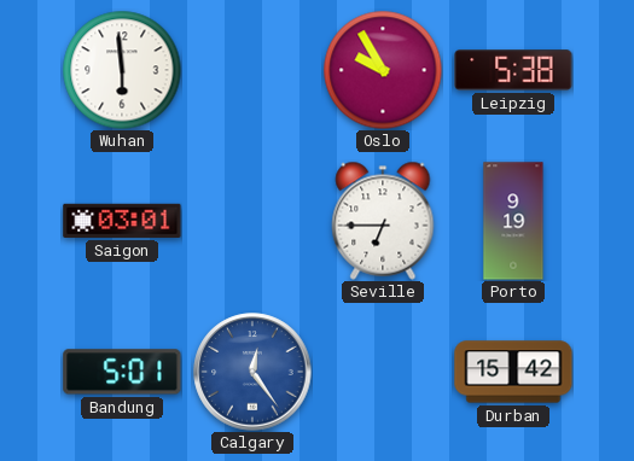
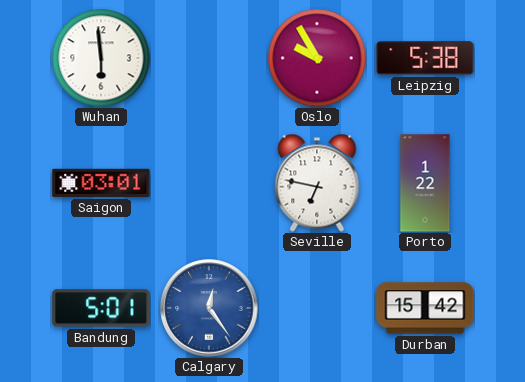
Seville: 6:45 -> 6:47
Porto: 9:19 -> 1:22
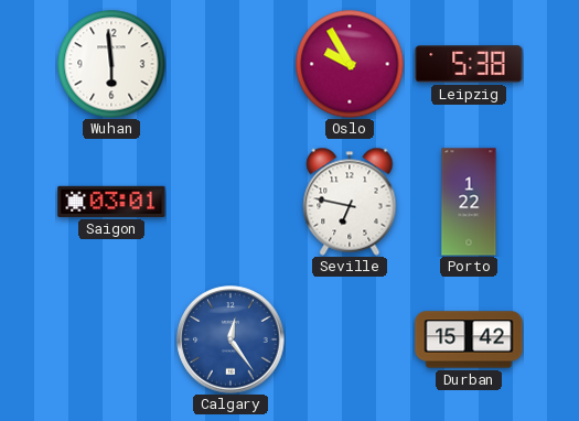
Bandung: 5:01 -> none
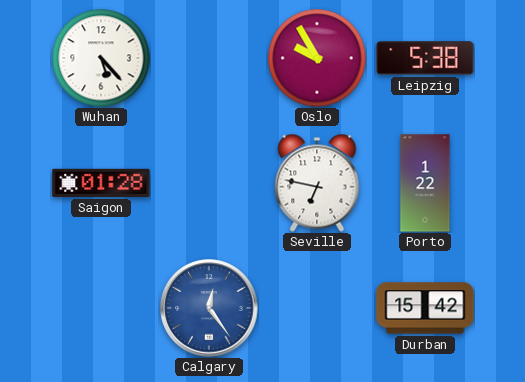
Wuhan: 5:59 -> 5:23
Saigon: 03:01 -> 01:28
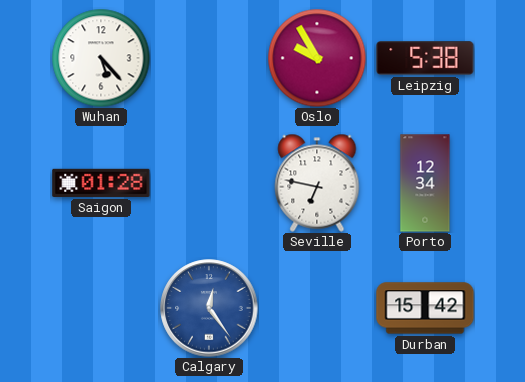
Porto: 1:22 -> 12:34
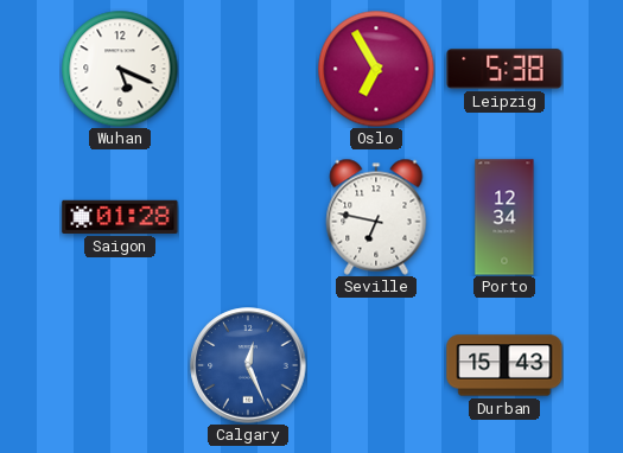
Wuhan: 5:23 -> 5:19
Oslo: 9:55 -> 6:55
Calgary: 12:24 -> 12:26
Durban: 15:42 -> 15:43
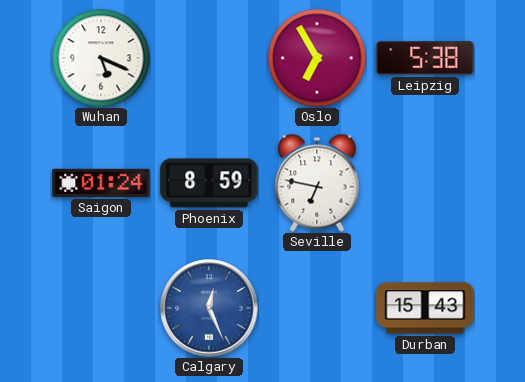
Saigon: 01:28 -> 01:24
Phoenix: none -> 8:59
Porto: 12:34 -> none
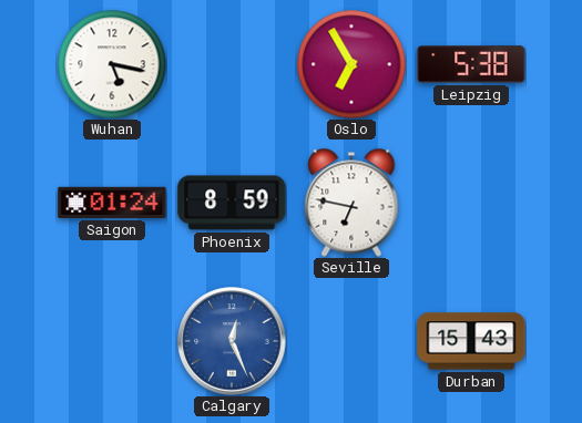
Wuhan: 5:19 -> 5:17
